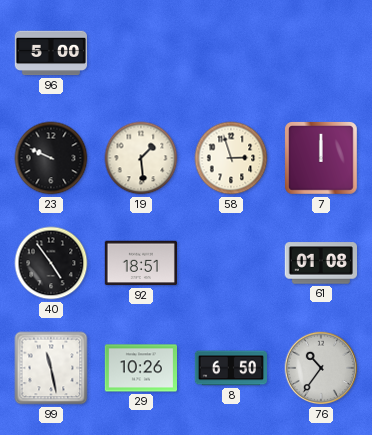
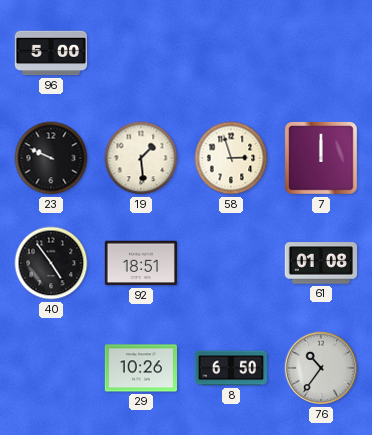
99: 11:28 -> none
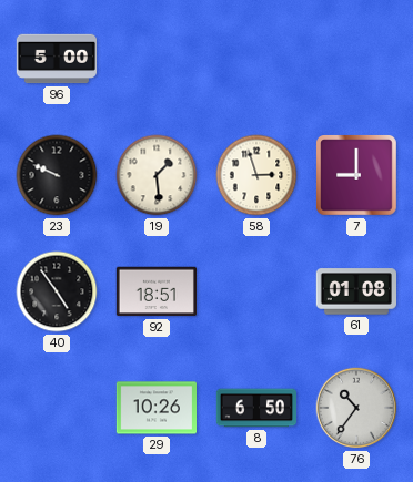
7: 12:00 -> 9:00
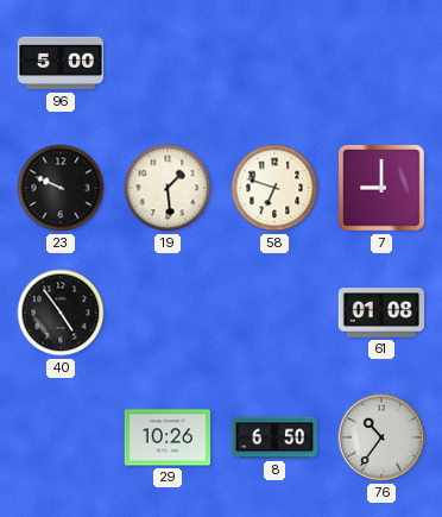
58: 2:57 -> 6:48
92: 18:51 -> none
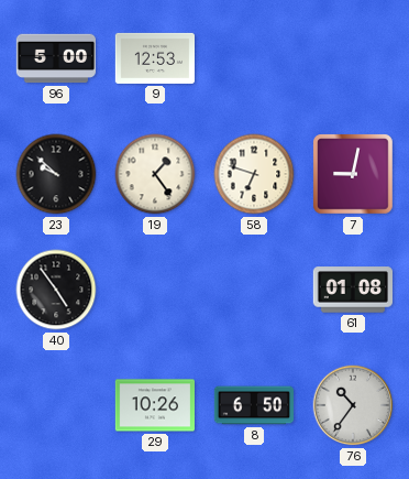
9: none -> 12:53
23: 9:49 -> 9:52
19: 1:29 -> 1:24
7: 9:00 -> 9:02
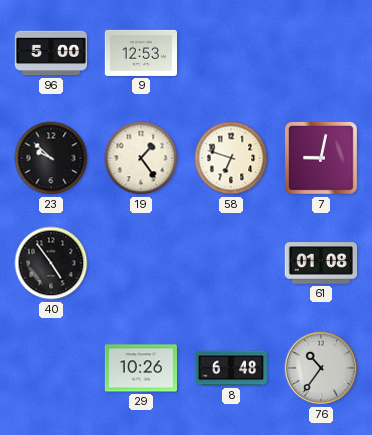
8: 6:50 -> 6:48
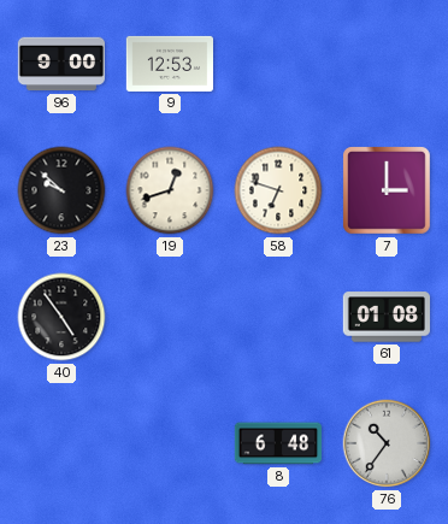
96: 5:00 -> 9:00
19: 1:24 -> 12:42
7: 9:02 -> 3:00
29: 10:26 -> none
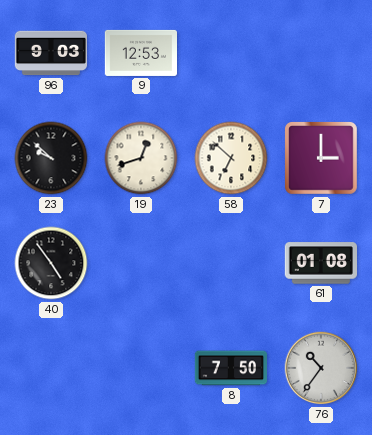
96: 9:00 -> 9:03
58: 6:48 -> 6:52
8: 6:48 -> 7:50
